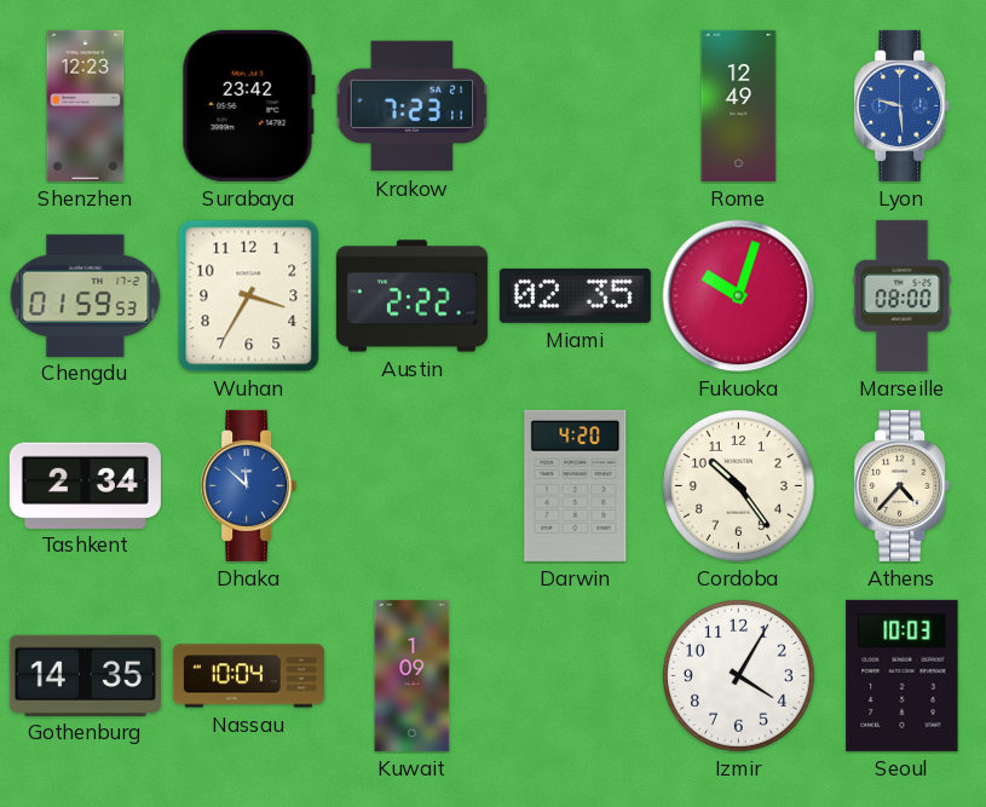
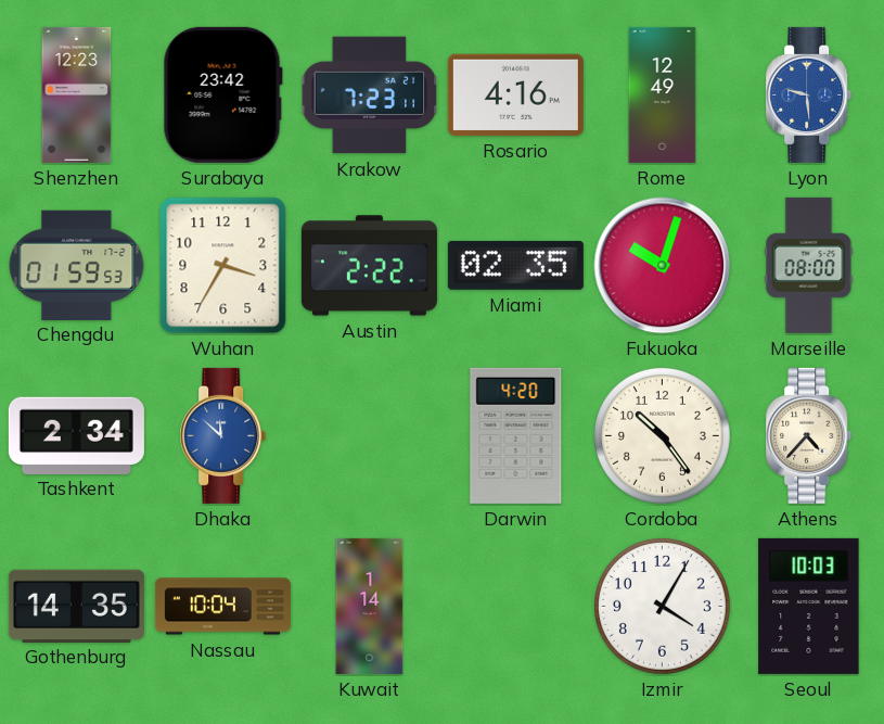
Rosario: none -> 4:16
Kuwait: 1:09 -> 1:14
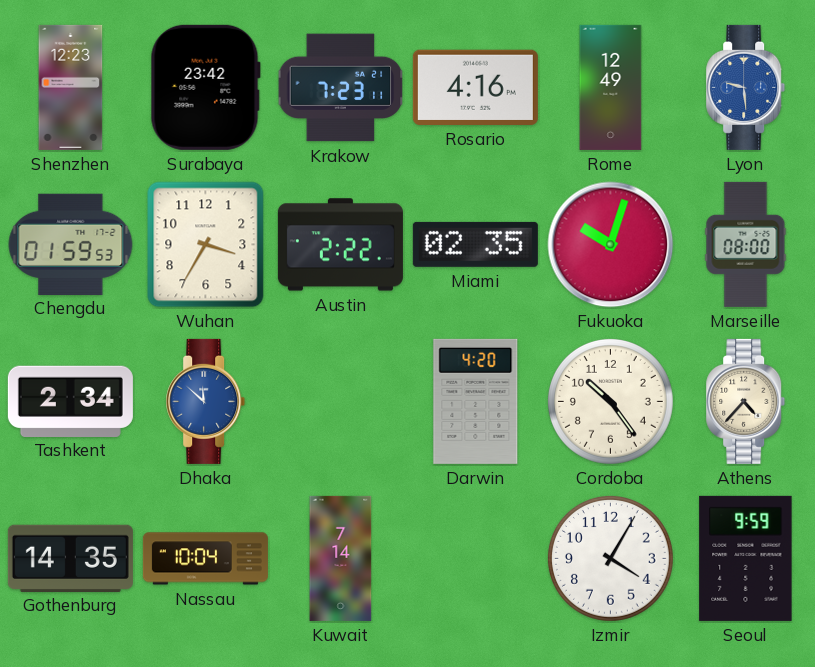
Kuwait: 1:14 -> 7:14
Seoul: 10:03 -> 9:59
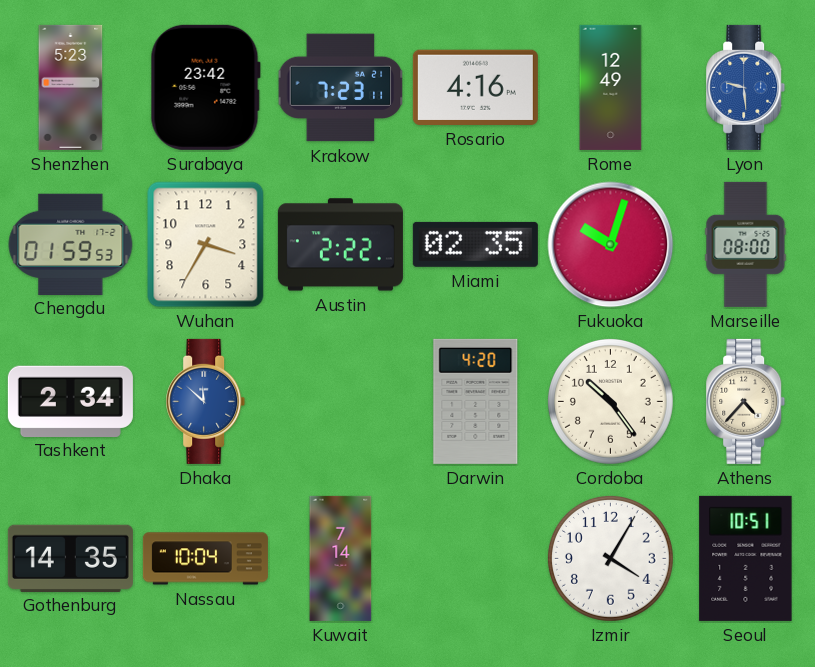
Shenzhen: 12:23 -> 5:23
Seoul: 9:59 -> 10:51
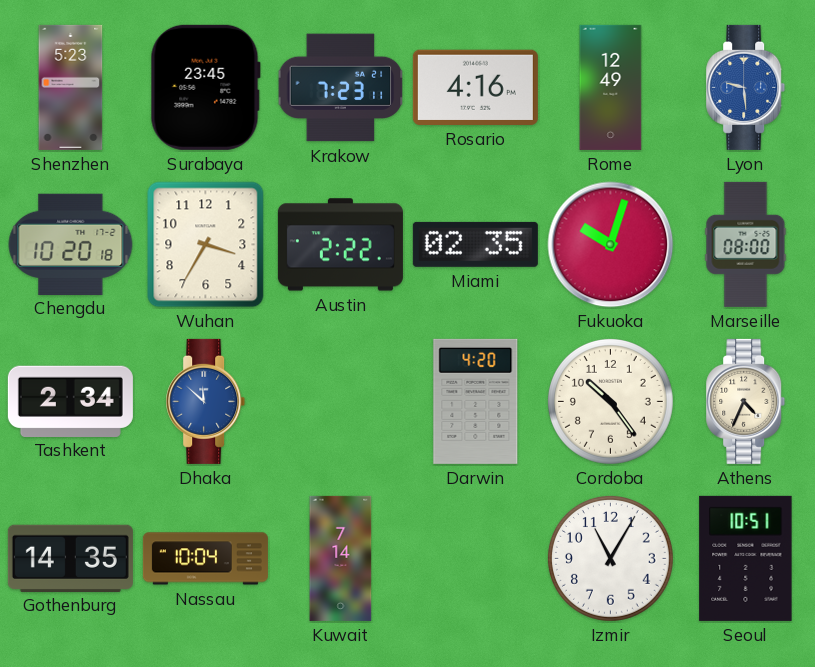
Surabaya: 23:42 -> 23:45
Chengdu: 01:59 -> 10:20
Athens: 4:37 -> 4:34
Izmir: 4:05 -> 11:05
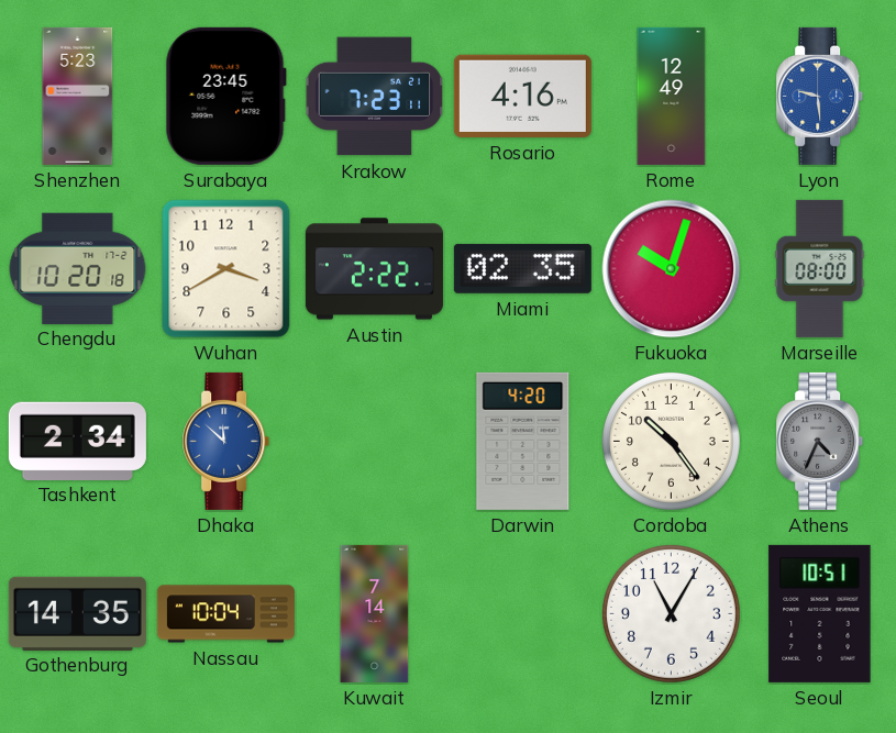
Wuhan: 3:35 -> 3:40
Athens dial: cream -> grey
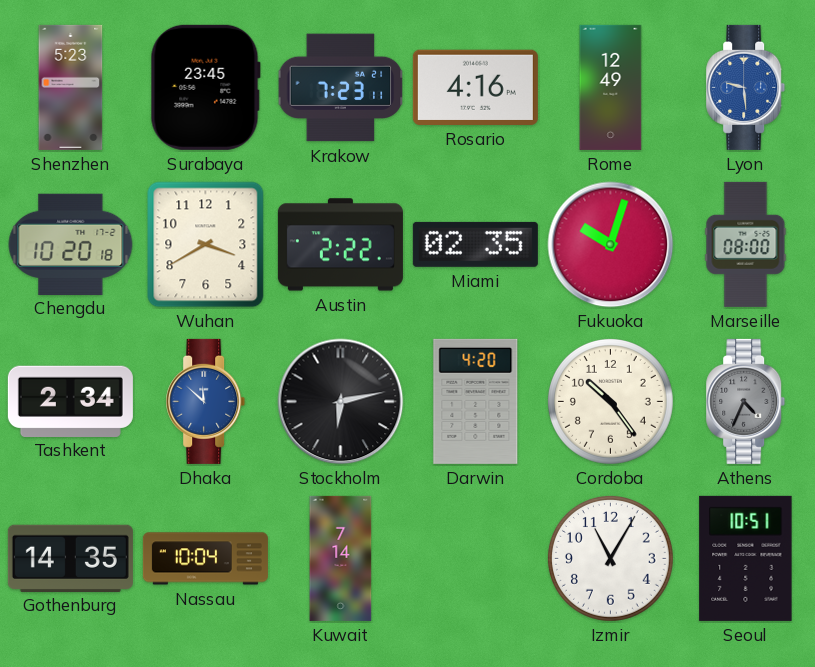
Stockholm: none -> 6:13
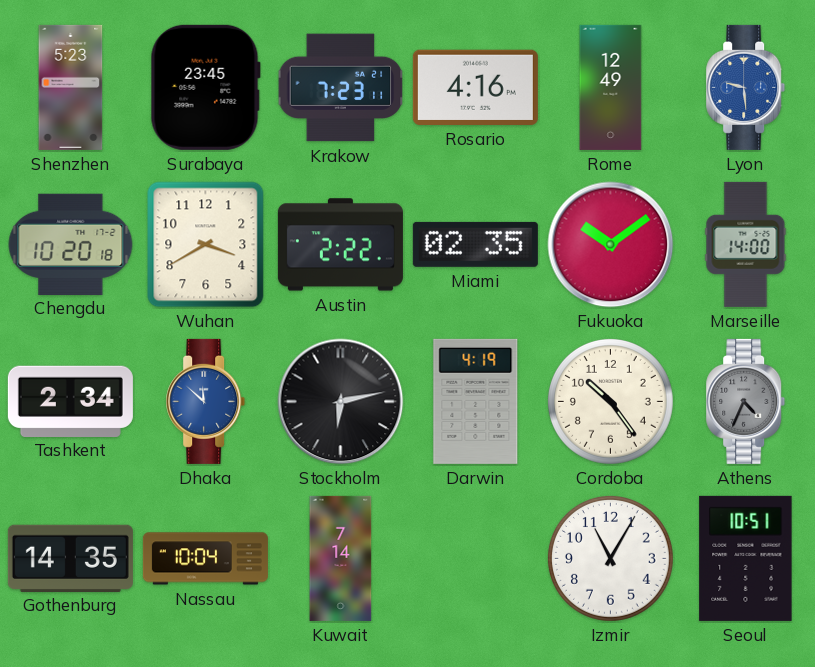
Fukuoka: 10:03 -> 10:09
Marseille: 08:00 -> 14:00
Darwin: 4:20 -> 4:19
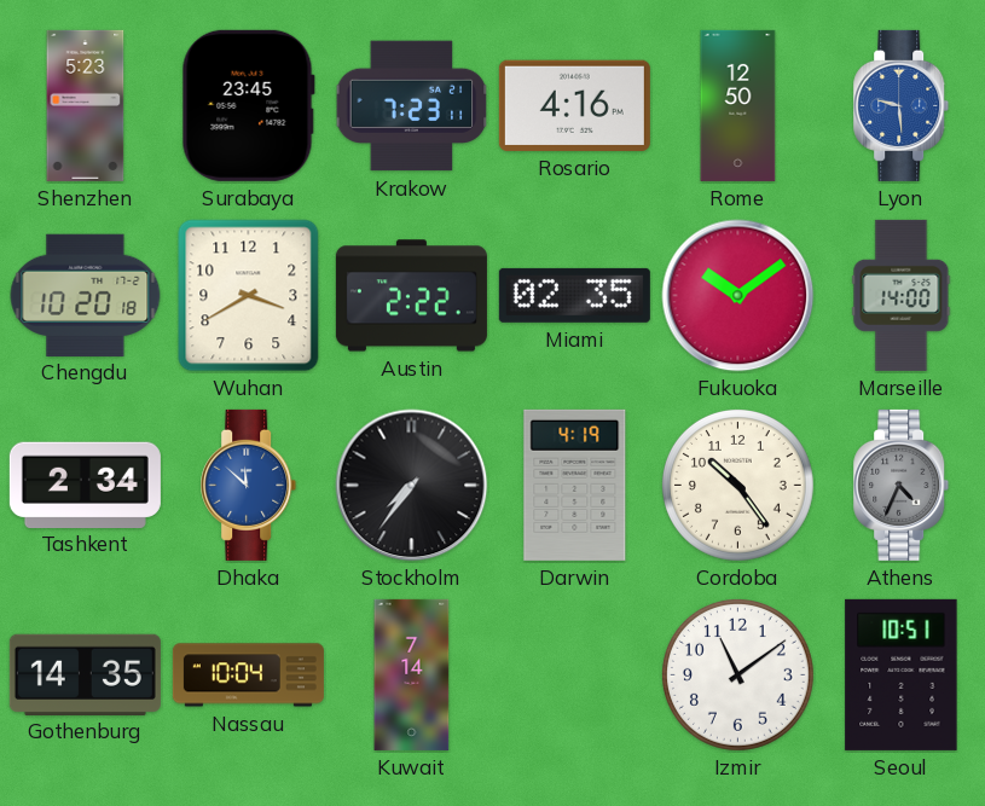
Rome: 12:49 -> 12:50
Stockholm: 6:13 -> 7:36
Izmir: 11:05 -> 11:09
